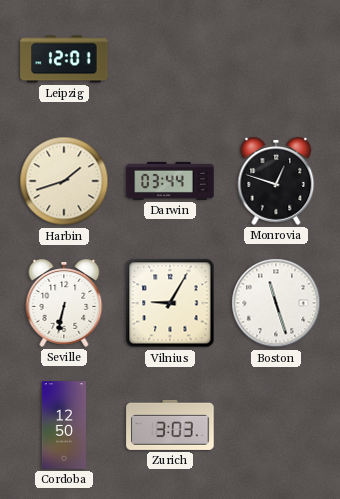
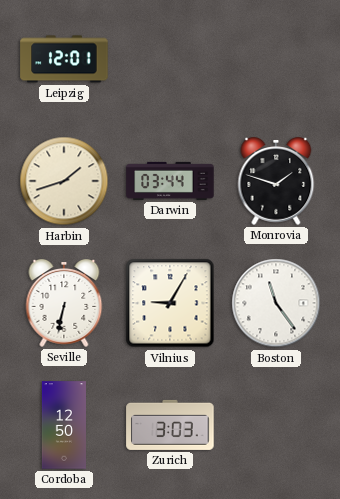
Monrovia: 12:48 -> 1:48
Boston: 11:27 -> 11:24
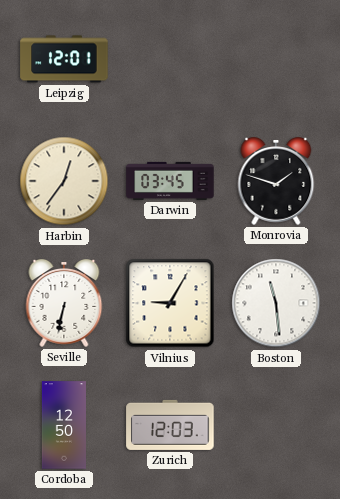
Harbin: 1:42 -> 12:36
Darwin: 03:44 -> 03:45
Boston: 11:24 -> 11:29
Zurich: 3:03 -> 12:03
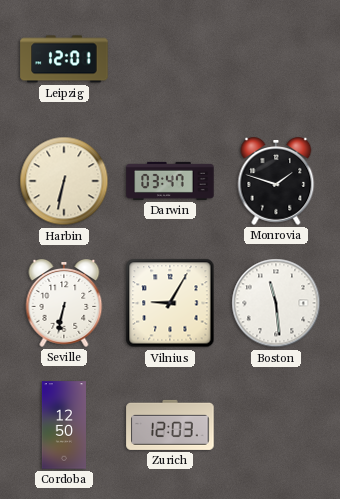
Harbin: 12:36 -> 6:32
Darwin: 03:45 -> 03:47
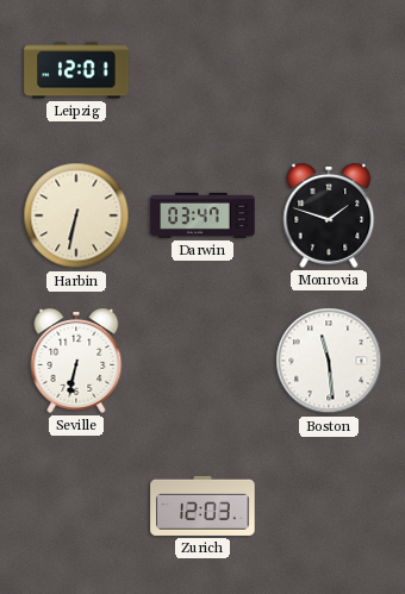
Vilnius: 9:05 -> none
Cordoba: 12:50 -> none
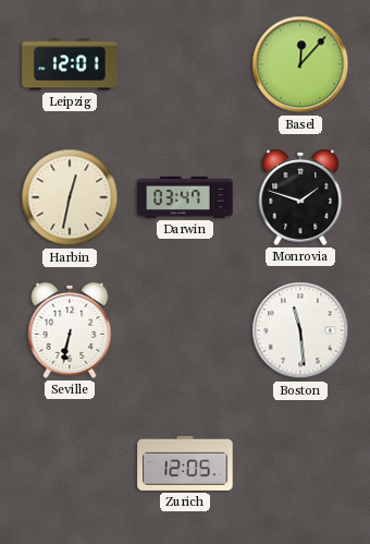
Basel: none -> 12:07
Harbin: 6:32 -> 12:32
Zurich: 12:03 -> 12:05
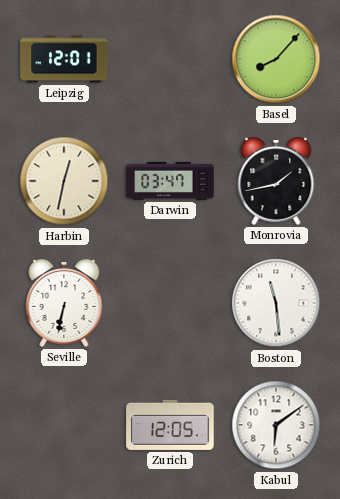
Basel: 12:07 -> 8:07
Monrovia: 1:48 -> 1:43
Kabul: none -> 6:09
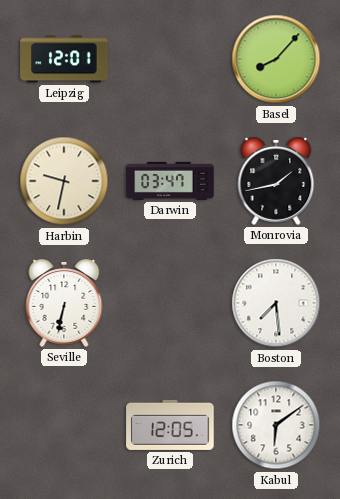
Harbin: 12:32 -> 9:32
Boston: 11:29 -> 7:29
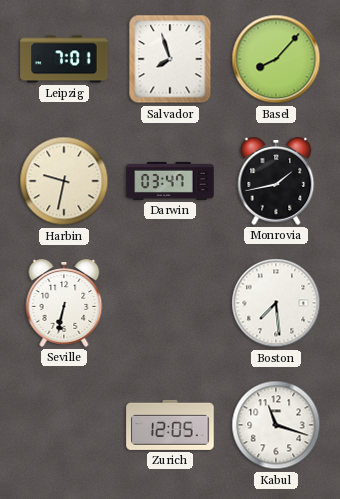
Leipzig: 12:01 -> 7:01
Salvador: none -> 7:57
Kabul: 6:09 -> 11:18
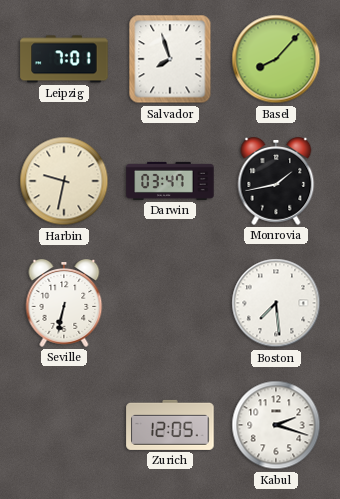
Kabul: 11:18 -> 2:18
